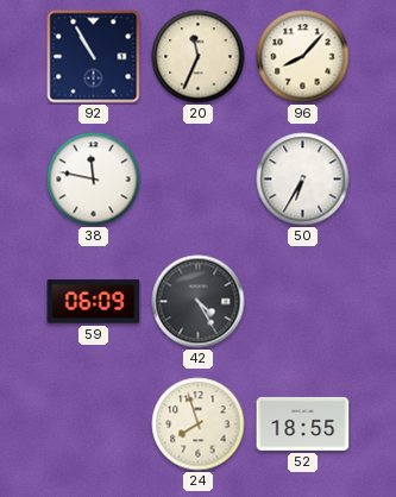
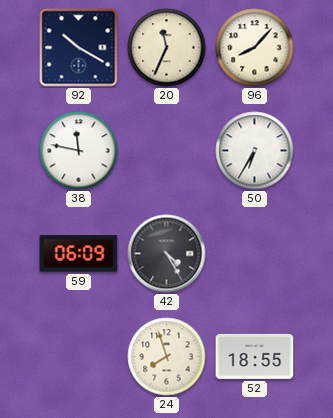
92: 10:55 -> 10:20
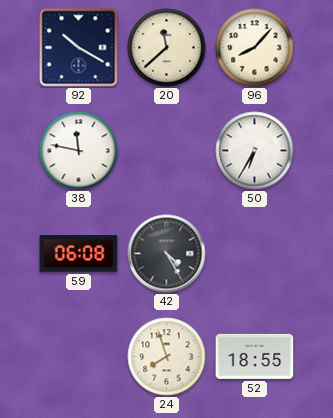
20: 11:34 -> 11:38
59: 06:09 -> 06:08
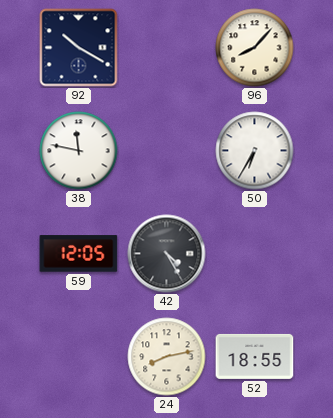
20: 11:38 -> none
59: 06:08 -> 12:05
24: 7:57 -> 8:13
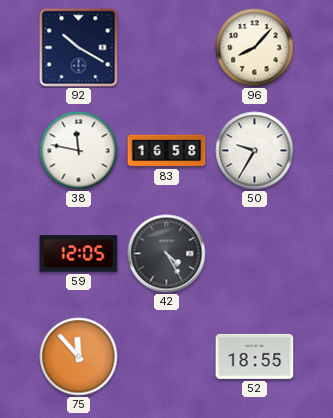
83: none -> 16:58
50: 6:35 -> 9:35
75: none -> 11:53
24: 8:13 -> none
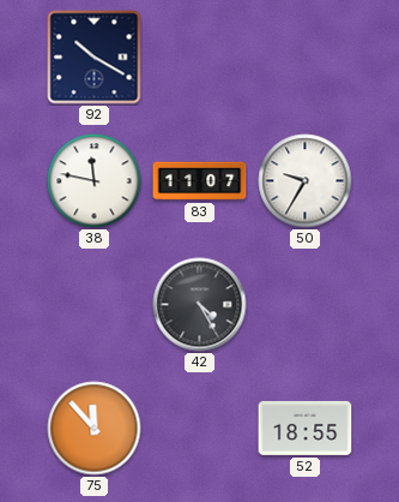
96: 8:07 -> none
83: 16:58 -> 11:07
59: 12:05 -> none
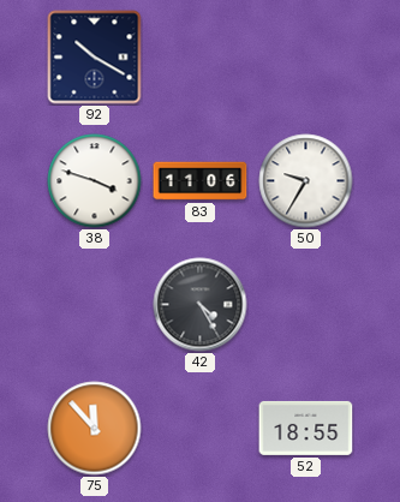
38: 11:47 -> 3:48
83: 11:07 -> 11:06
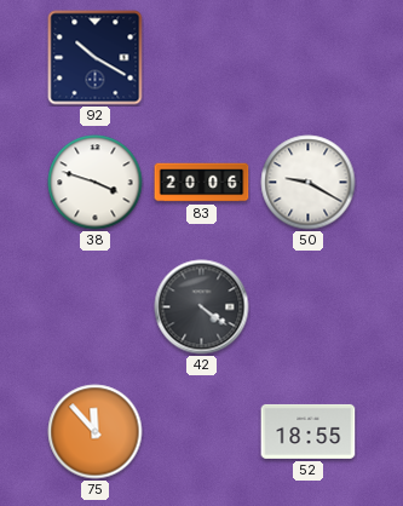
83: 11:06 -> 20:06
50: 9:35 -> 9:20
42: 4:25 -> 4:21
